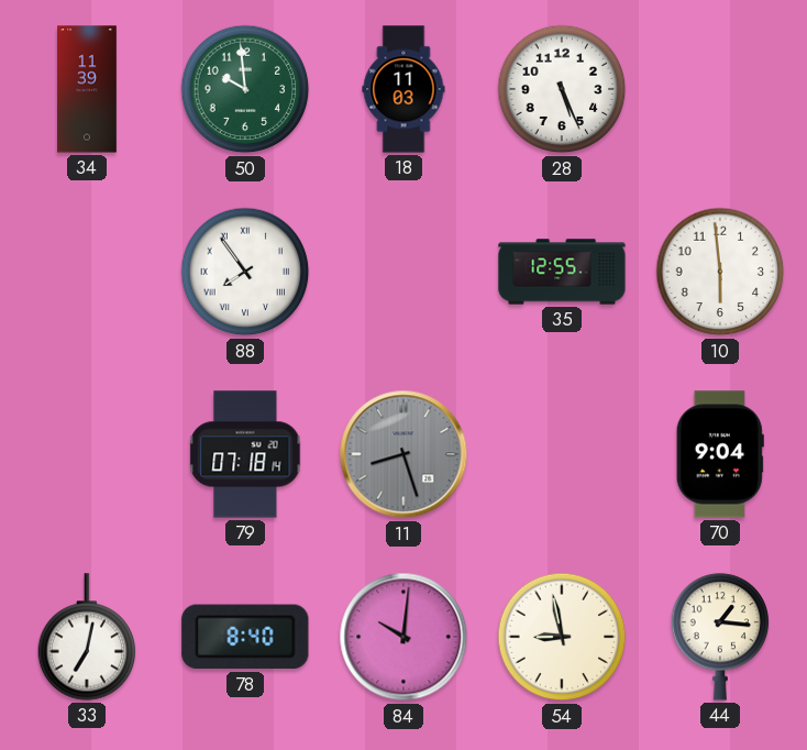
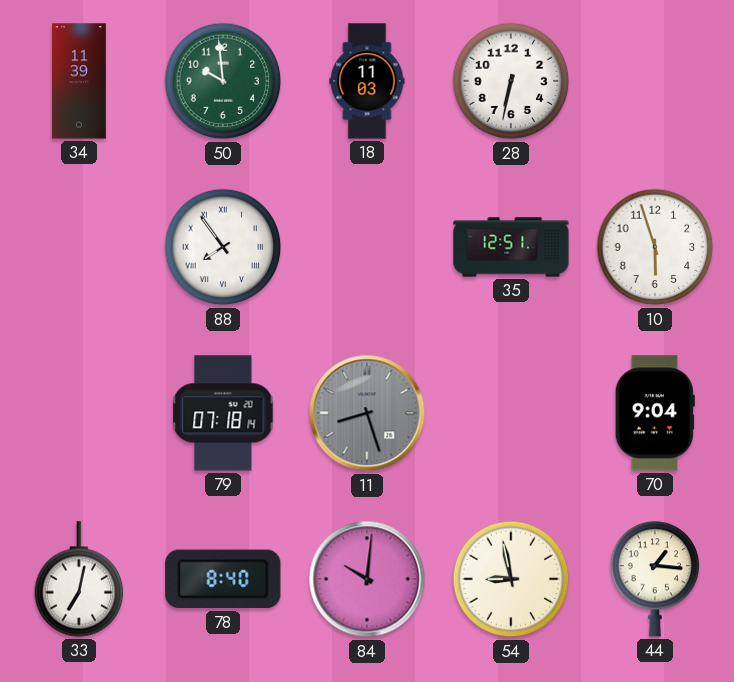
28: 5:26 -> 6:32
35: 12:55 -> 12:51
10: 5:59 -> 5:57
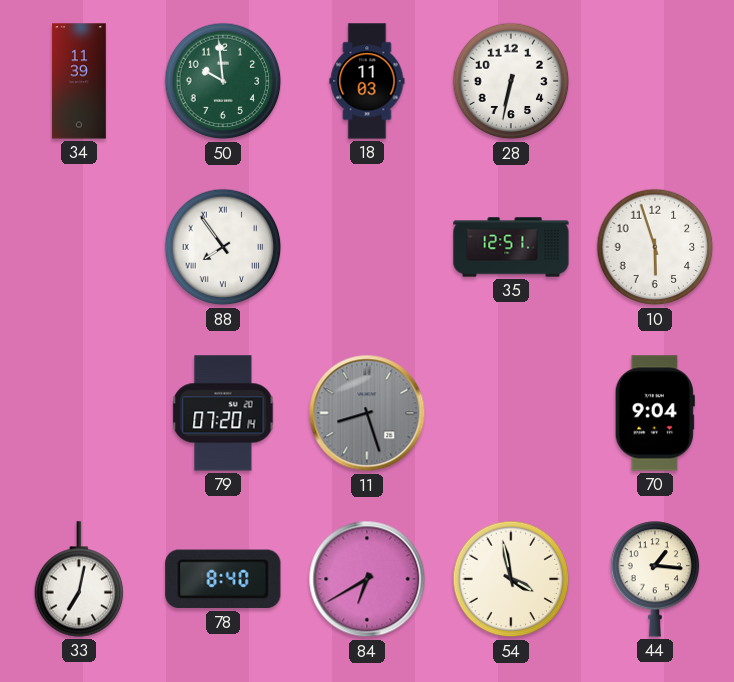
79: 07:18 -> 07:20
84: 10:01 -> 6:40
54: 8:58 -> 3:58
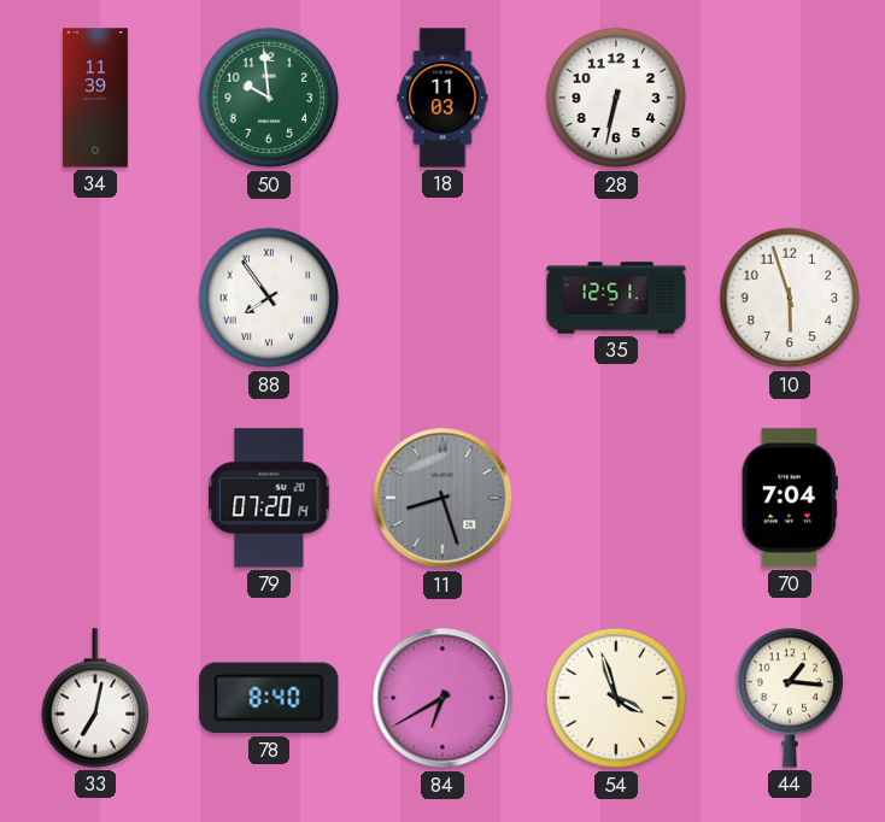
70: 9:04 -> 7:04
54: 3:58 -> 3:57
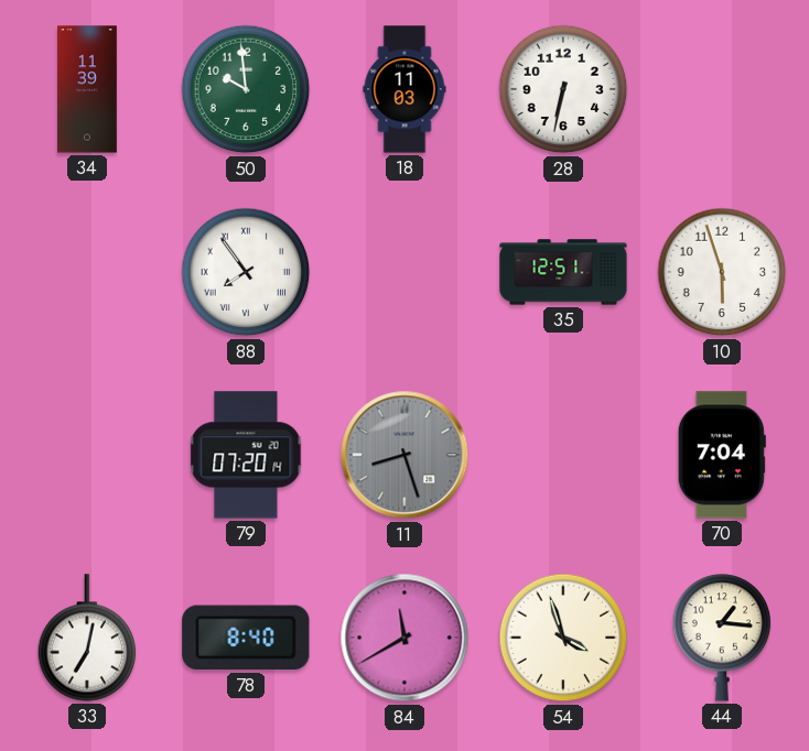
84: 6:40 -> 11:40
